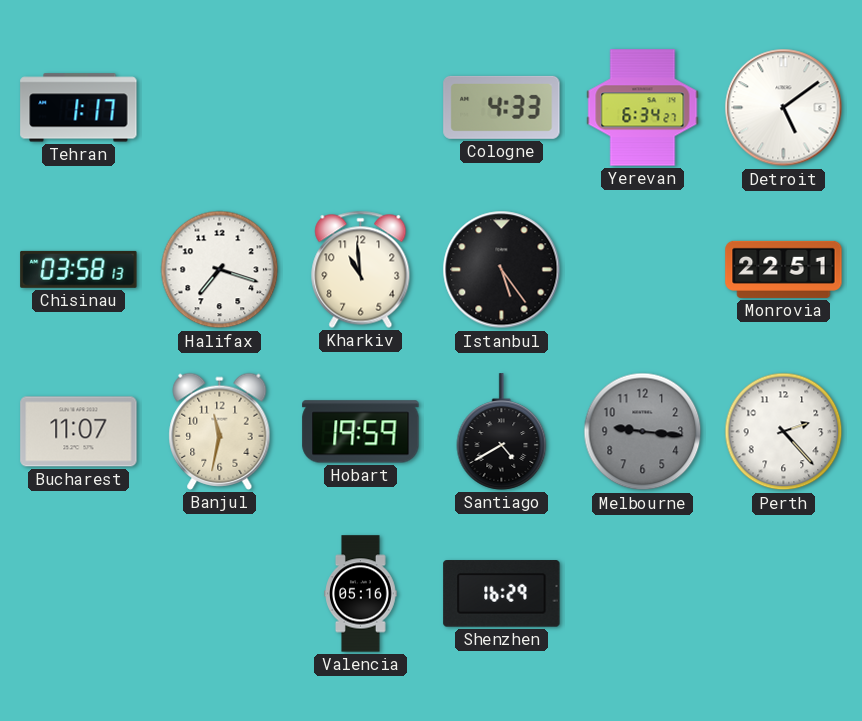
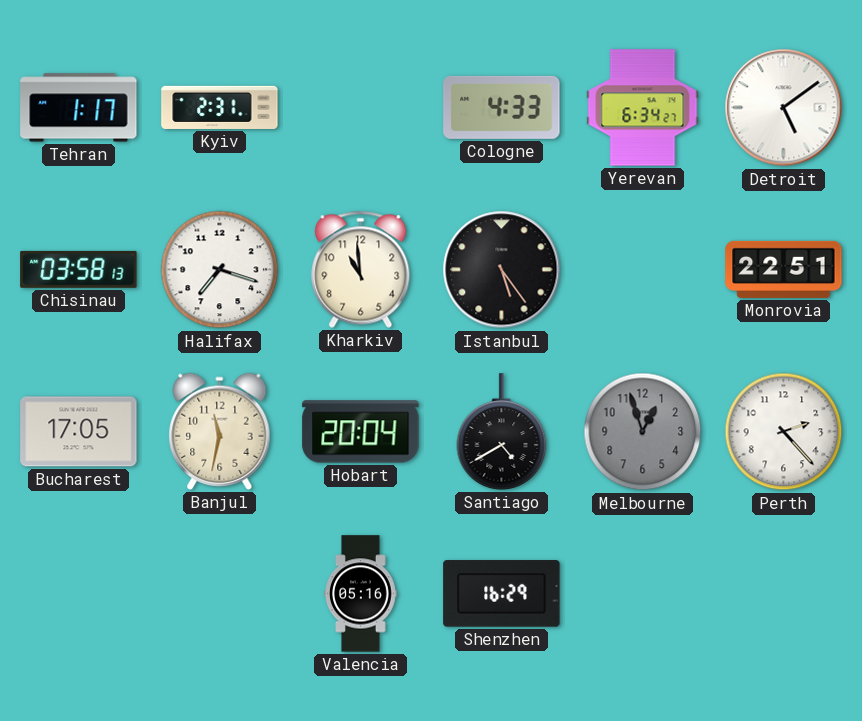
Kyiv: none -> 2:31
Bucharest: 11:07 -> 17:05
Hobart: 19:59 -> 20:04
Melbourne: 9:16 -> 12:57
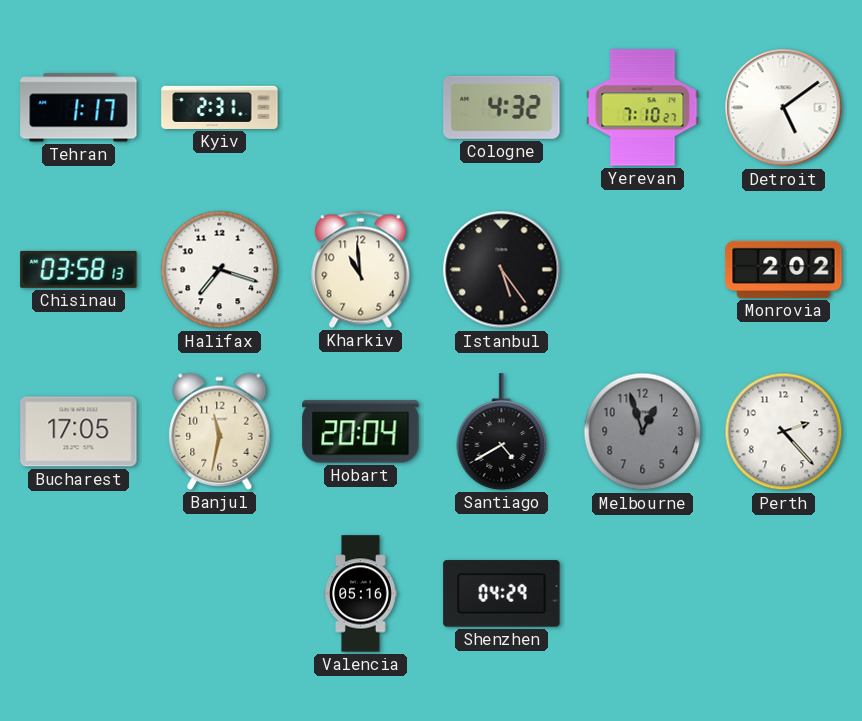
Cologne: 4:33 -> 4:32
Yerevan: 6:34 -> 7:10
Monrovia: 22:51 -> 2:02
Shenzhen: 16:29 -> 04:29
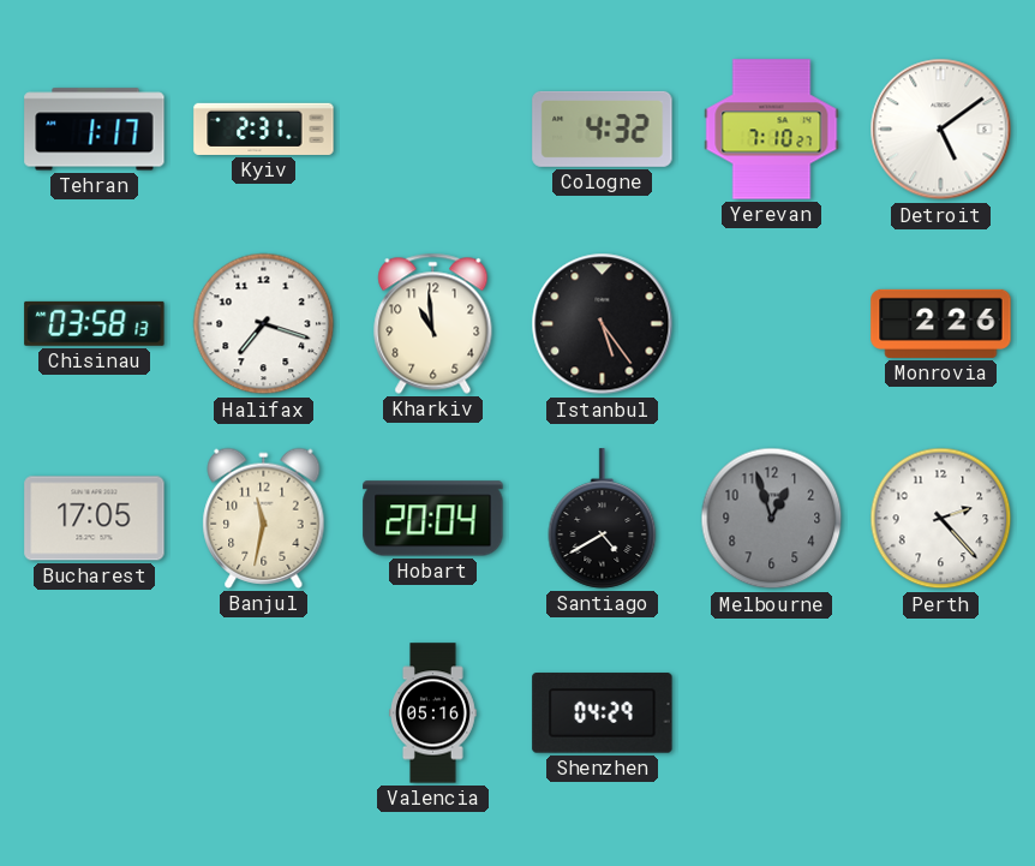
Monrovia: 2:02 -> 2:26
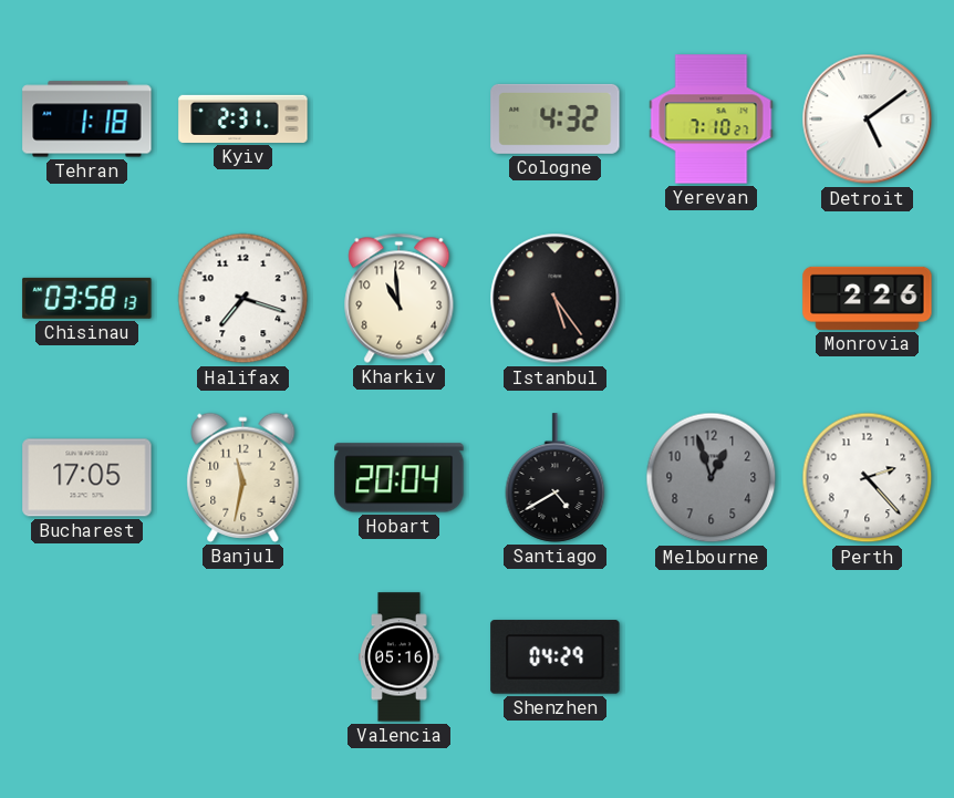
Tehran: 1:17 -> 1:18
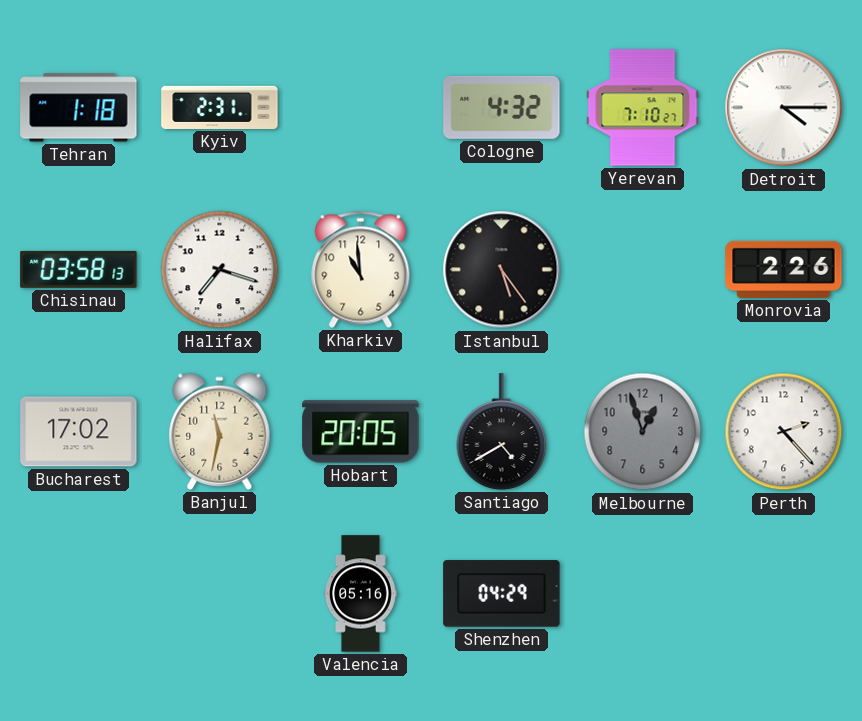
Detroit: 5:09 -> 4:15
Bucharest: 17:05 -> 17:02
Hobart: 20:04 -> 20:05
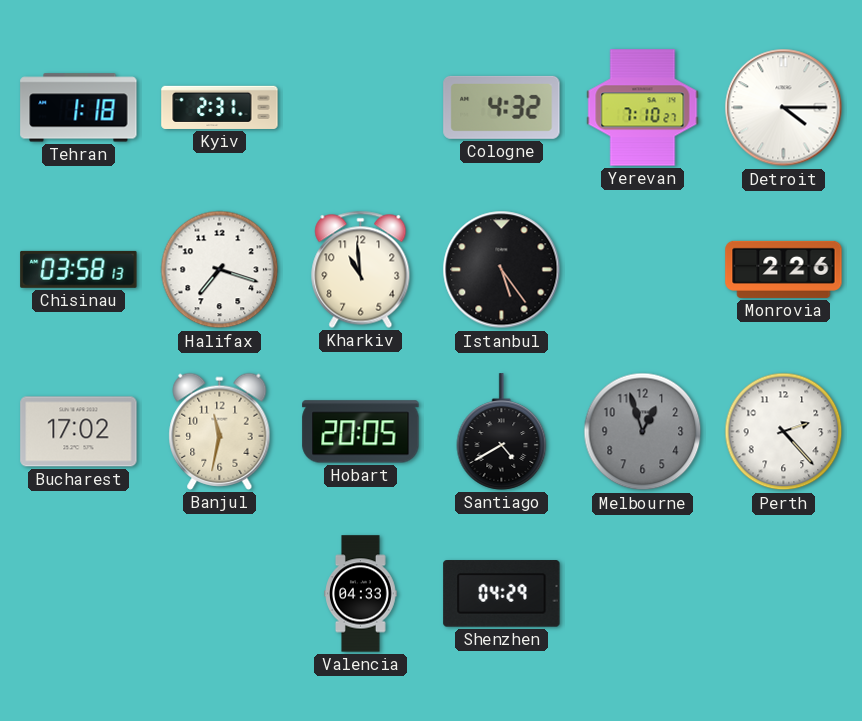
Valencia: 05:16 -> 04:33
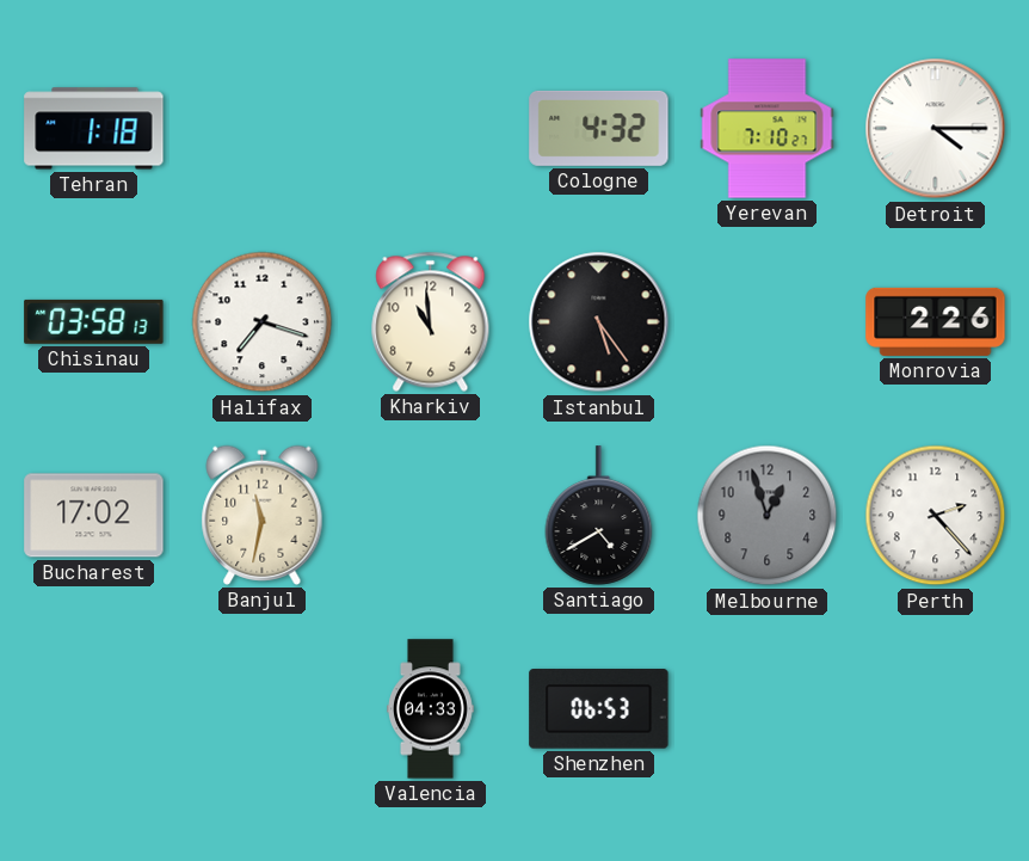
Kyiv: 2:31 -> none
Hobart: 20:05 -> none
Shenzhen: 04:29 -> 06:53
